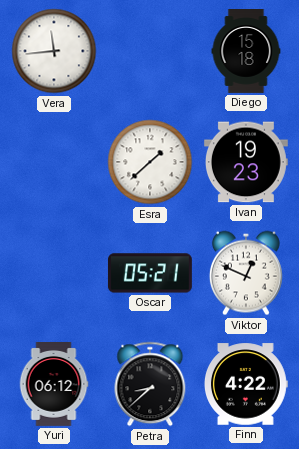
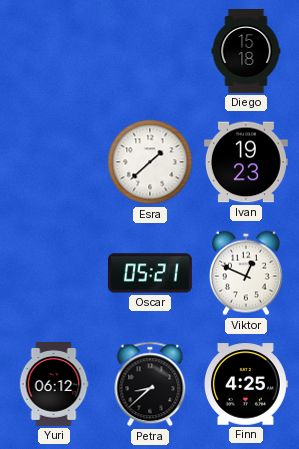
Vera: 11:44 -> none
Finn: 4:22 -> 4:25
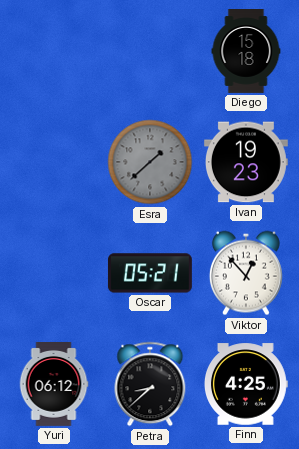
Esra dial: white -> grey
Viktor: 12:49 -> 12:53
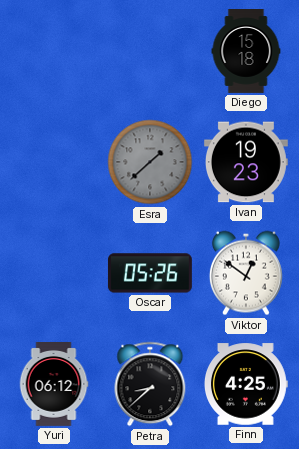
Oscar: 05:21 -> 05:26
Viktor: 12:53 -> 12:51
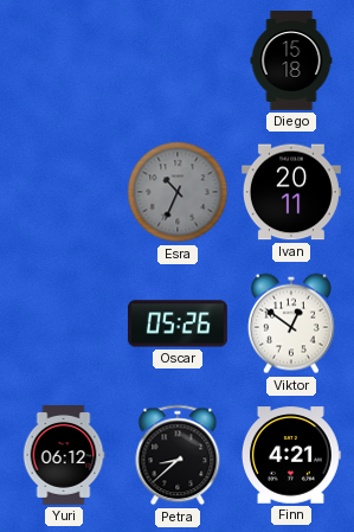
Esra: 1:38 -> 10:34
Ivan: 19:23 -> 20:11
Finn: 4:25 -> 4:21
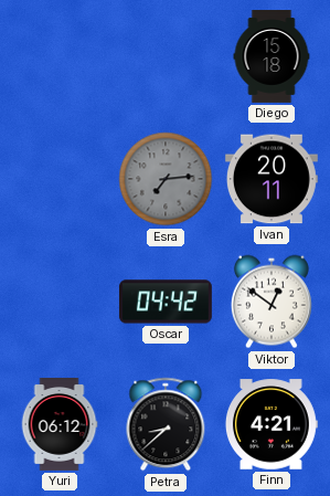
Esra: 10:34 -> 7:14
Oscar: 05:26 -> 04:42
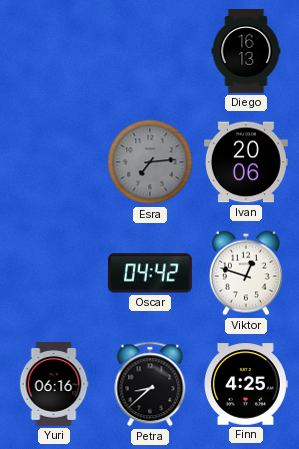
Diego: 15:18 -> 16:13
Ivan: 20:11 -> 20:06
Viktor: 12:51 -> 12:48
Yuri: 06:12 -> 06:16
Finn: 4:21 -> 4:25
